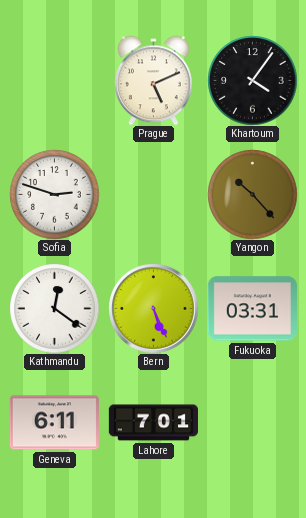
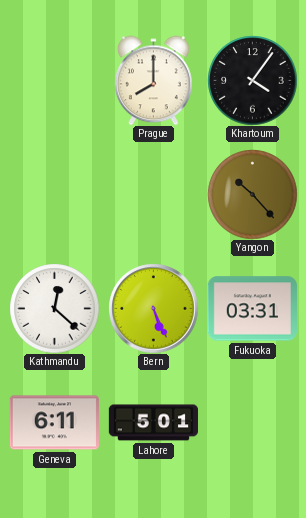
Prague: 5:11 -> 8:00
Sofia: 2:48 -> none
Kathmandu: 12:21 -> 12:22
Lahore: 7:01 -> 5:01
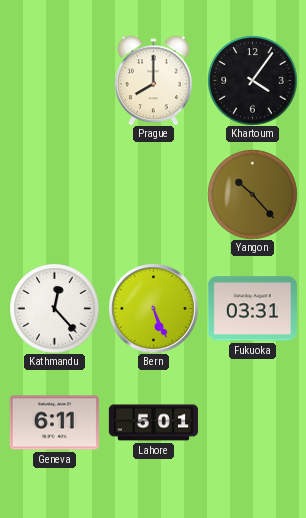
Kathmandu: 12:22 -> 12:23
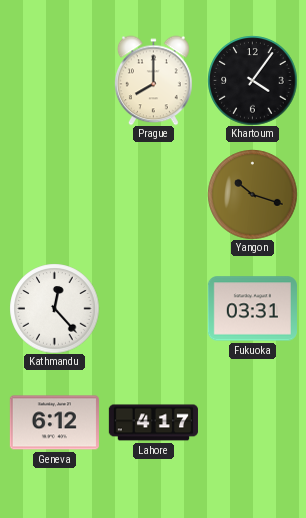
Yangon: 10:23 -> 10:18
Bern: 5:26 -> none
Geneva: 6:11 -> 6:12
Lahore: 5:01 -> 4:17
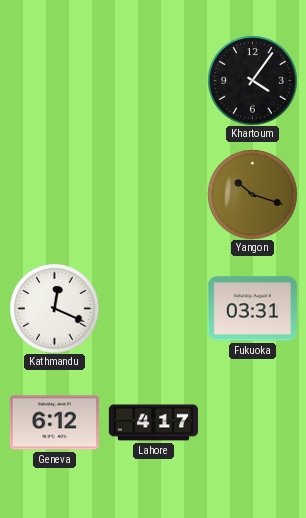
Prague: 8:00 -> none
Kathmandu: 12:23 -> 12:19
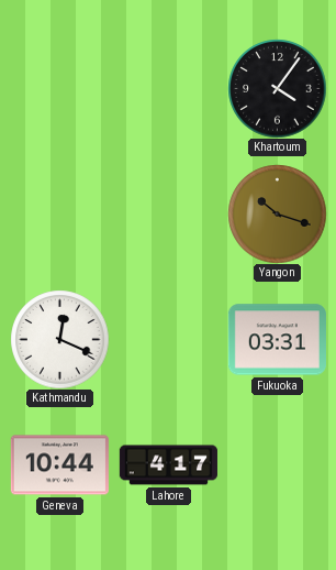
Geneva: 6:12 -> 10:44
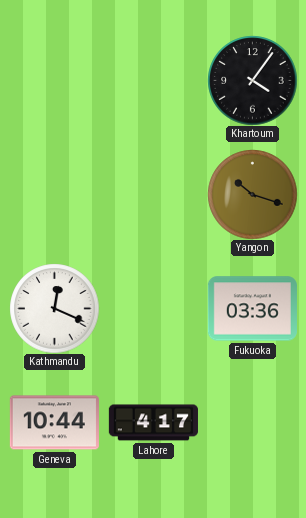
Fukuoka: 03:31 -> 03:36
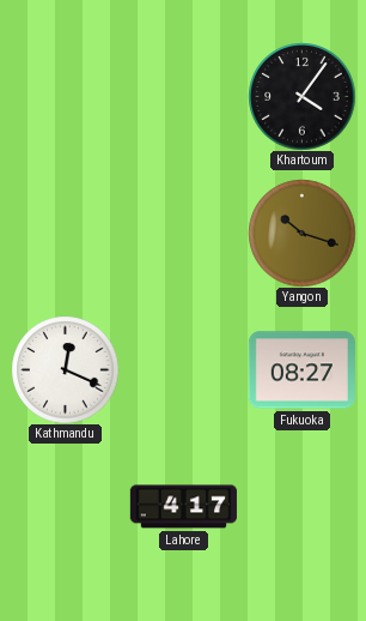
Fukuoka: 03:36 -> 08:27
Geneva: 10:44 -> none
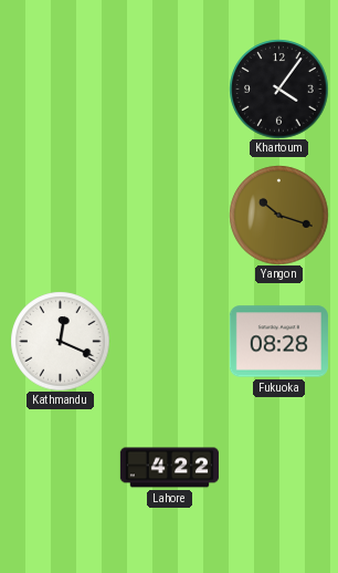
Fukuoka: 08:27 -> 08:28
Lahore: 4:17 -> 4:22
